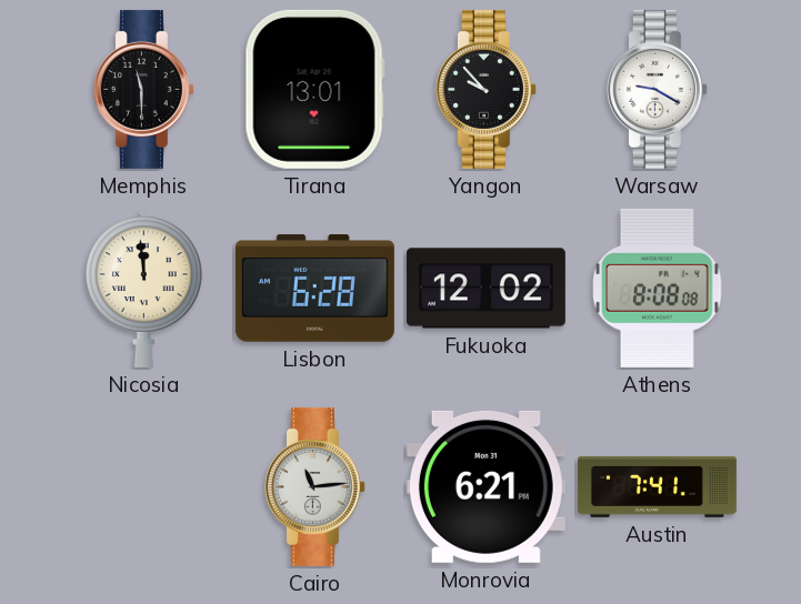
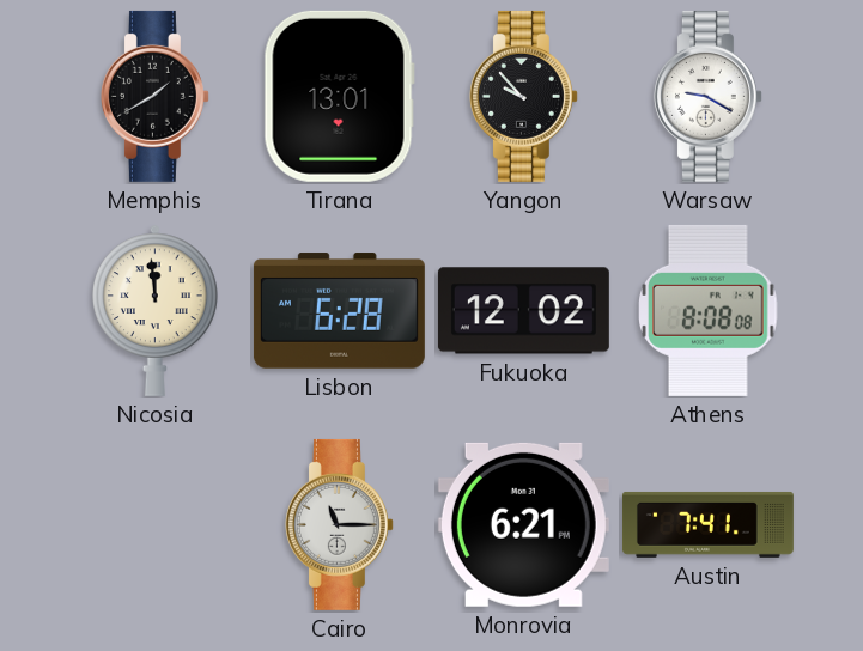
Memphis: 11:30 -> 1:40
Cairo: 11:14 -> 11:15
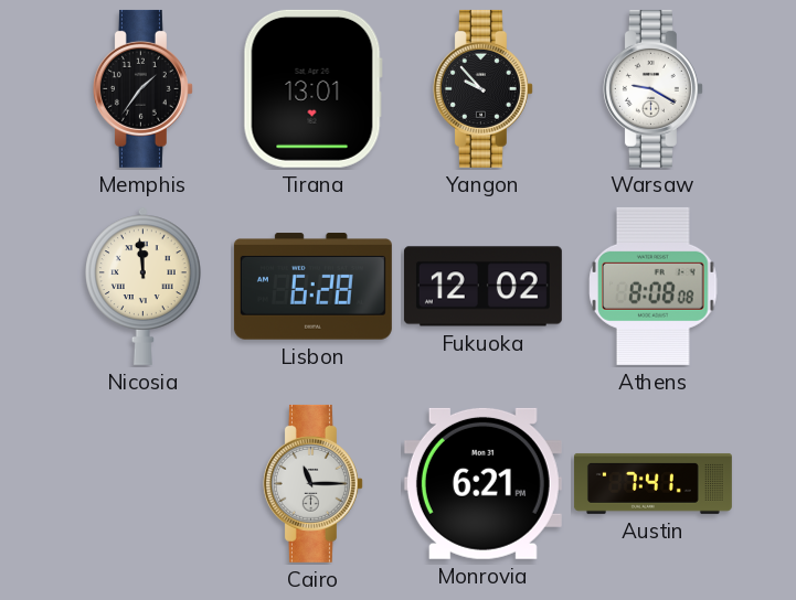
Memphis: 1:40 -> 1:36
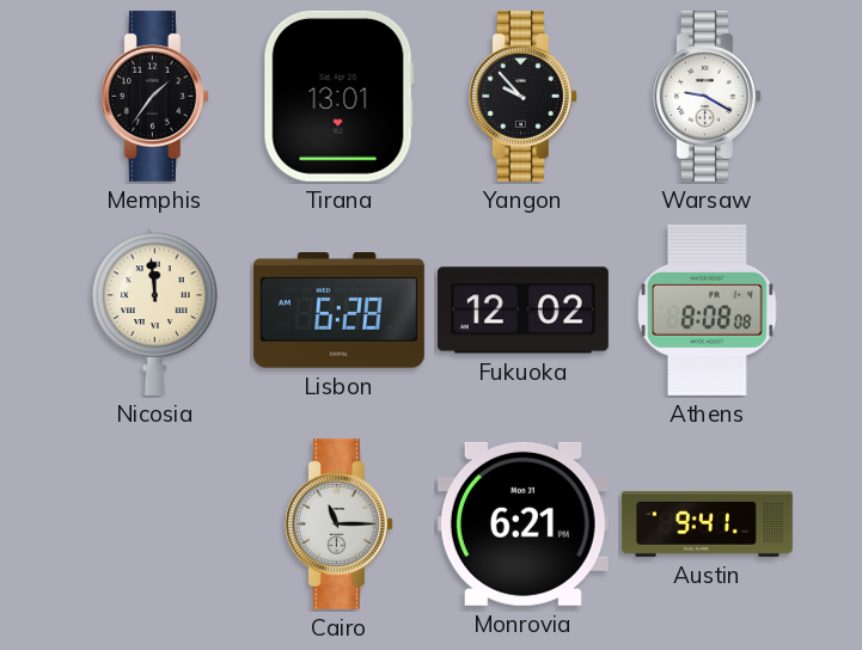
Austin: 7:41 -> 9:41
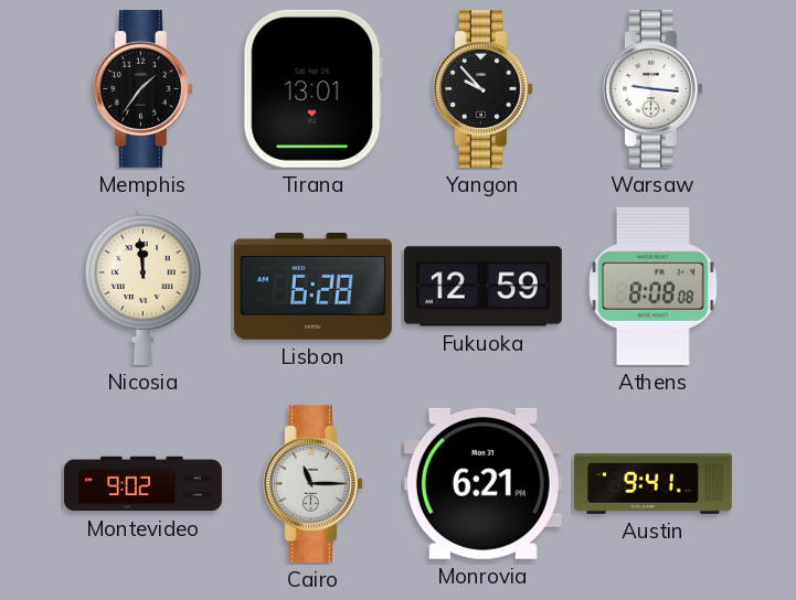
Warsaw: 9:20 -> 9:16
Fukuoka: 12:02 -> 12:59
Montevideo: none -> 9:02
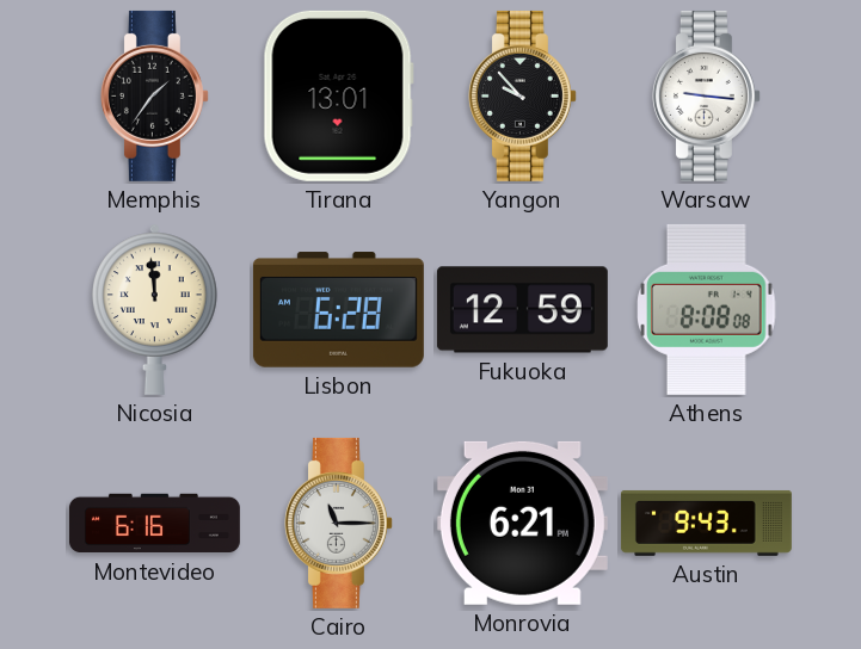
Montevideo: 9:02 -> 6:16
Austin: 9:41 -> 9:43
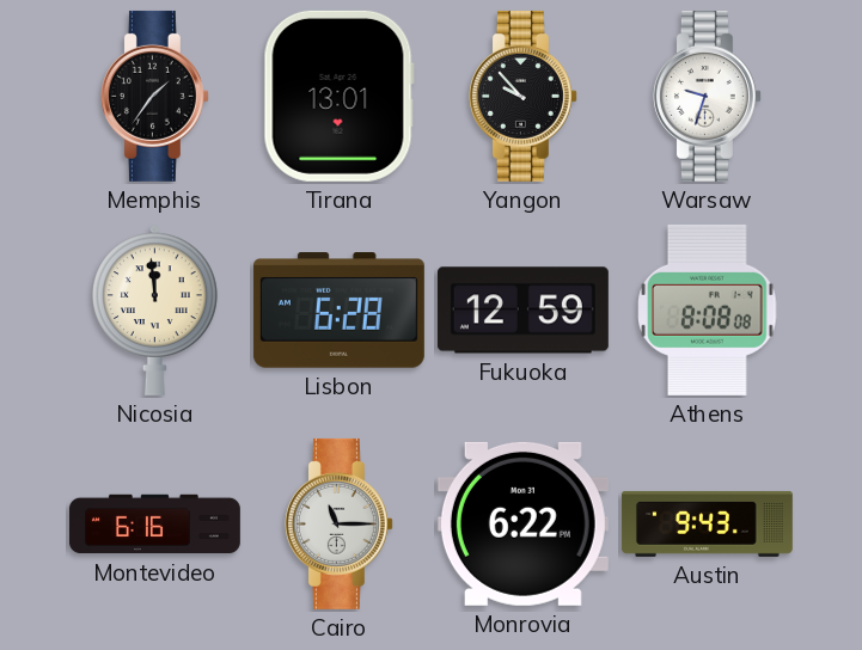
Warsaw: 9:16 -> 9:33
Monrovia: 6:21 -> 6:22
